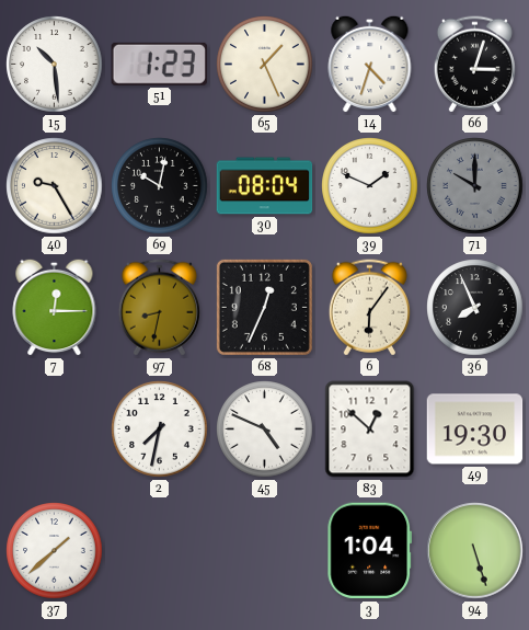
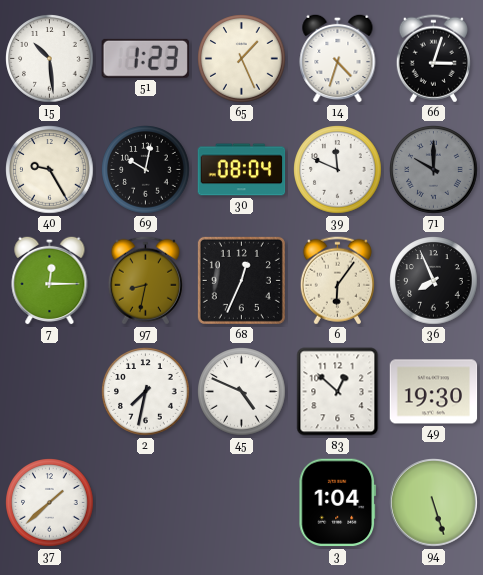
39: 1:49 -> 11:49
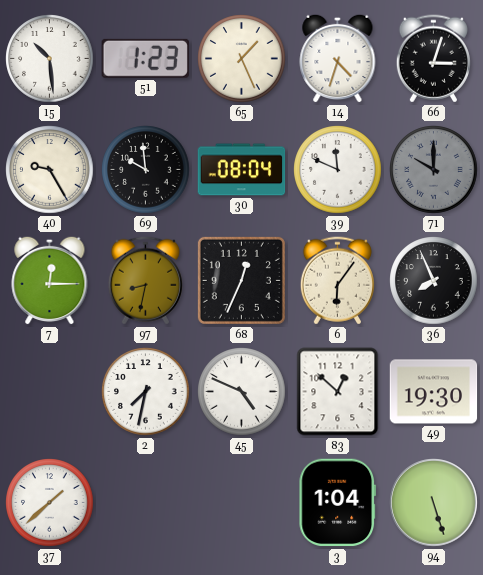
69: 10:02 -> 9:59
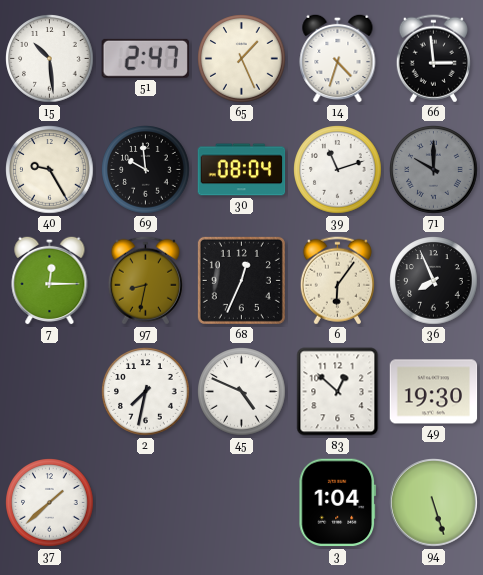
51: 1:23 -> 2:47
66: 3:03 -> 2:59
39: 11:49 -> 11:12
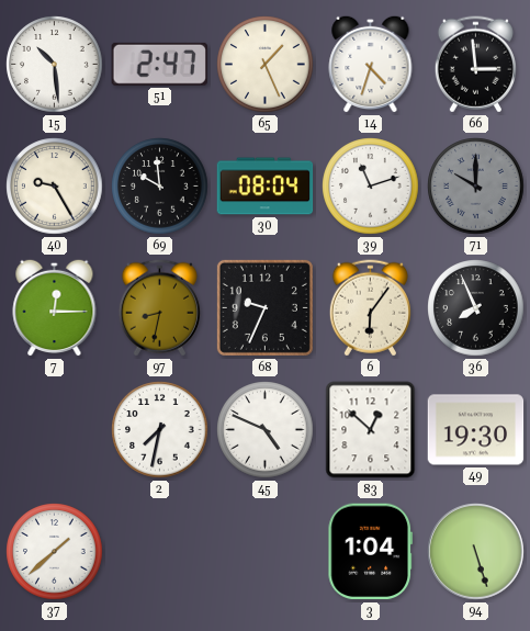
68: 12:34 -> 9:34
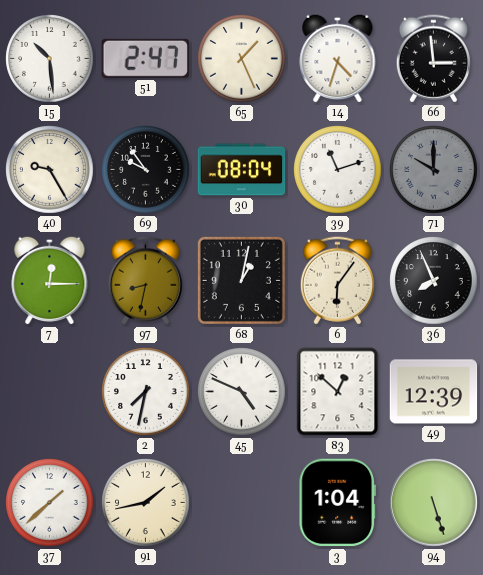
69: 9:59 -> 9:54
68: 9:34 -> 1:02
49: 19:30 -> 12:39
91: none -> 1:43
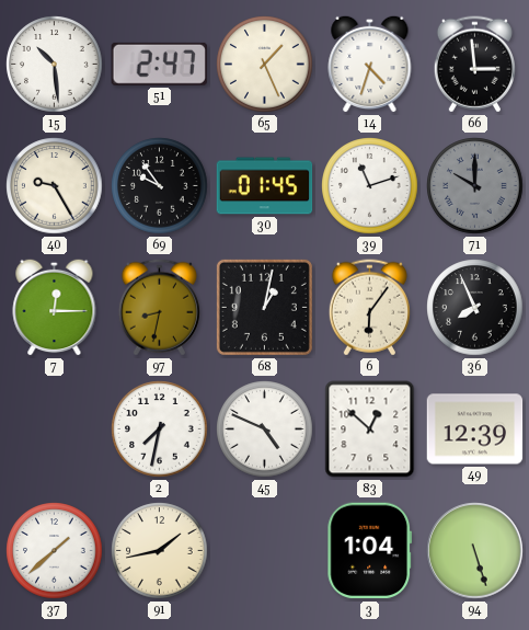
30: 08:04 -> 01:45
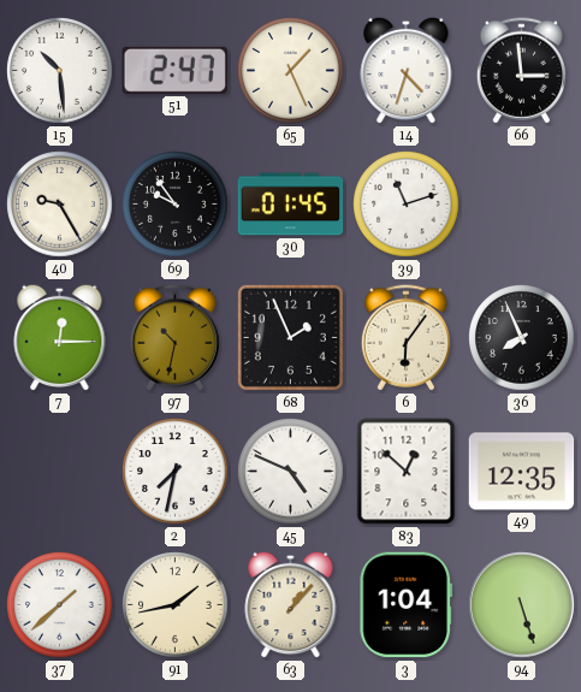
71: 10:00 -> none
97: 8:32 -> 10:32
68: 1:02 -> 1:56
49: 12:39 -> 12:35
63: none -> 1:07
